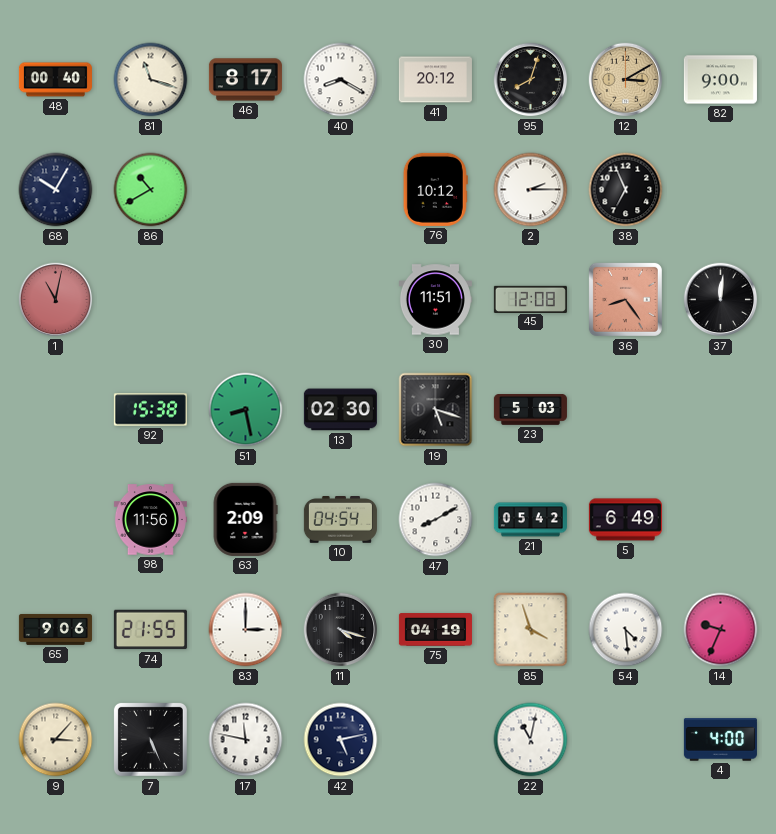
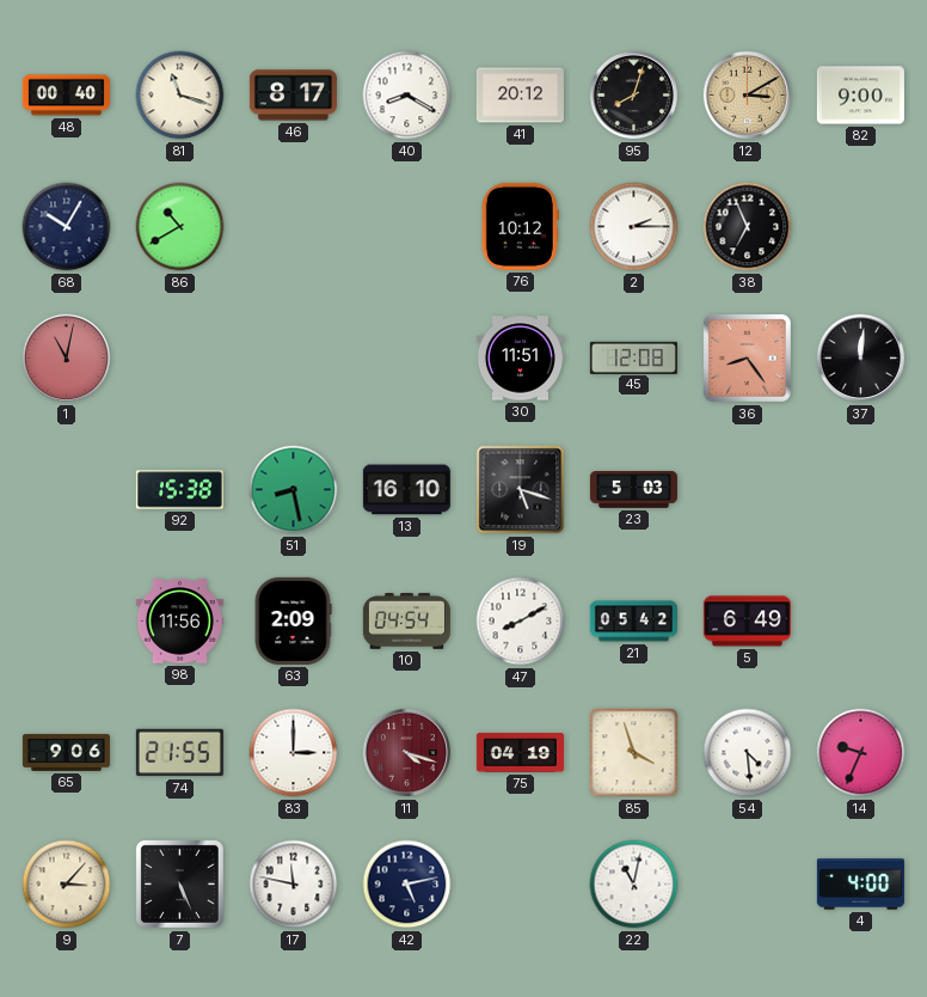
13: 02:30 -> 16:10
11 dial: black -> burgundy
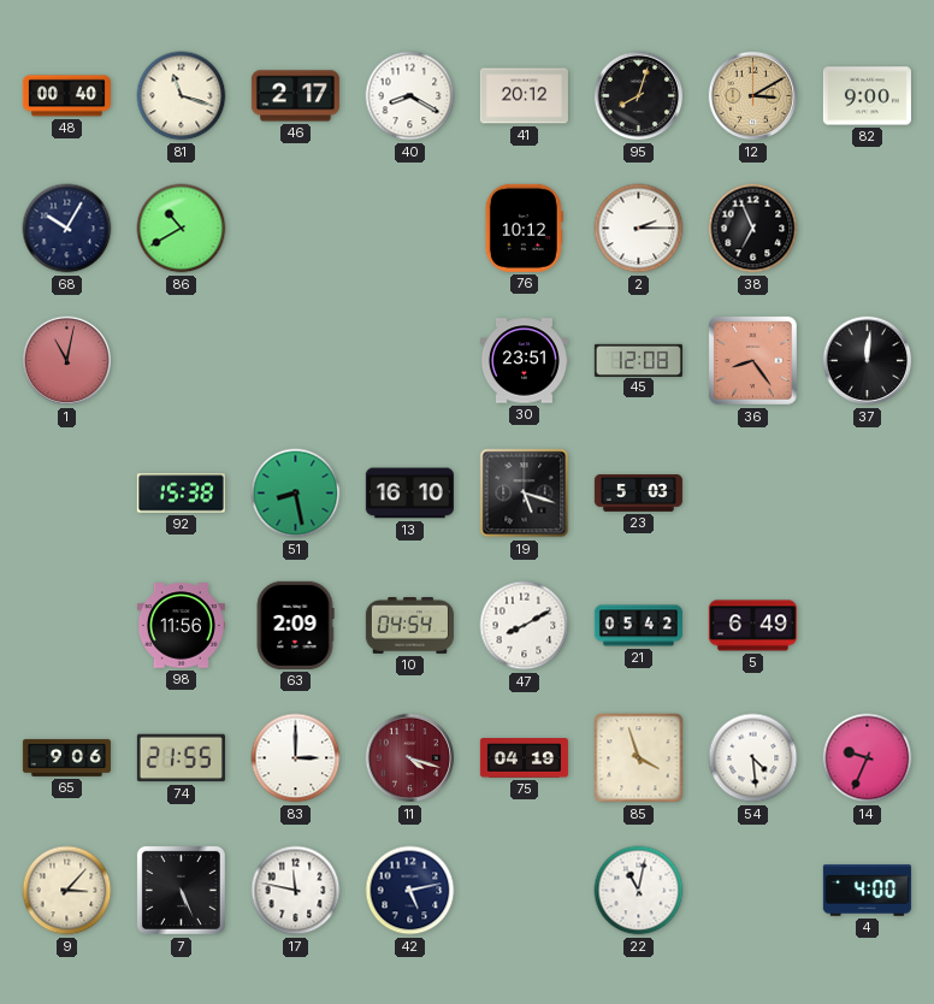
46: 8:17 -> 2:17
30: 11:51 -> 23:51
